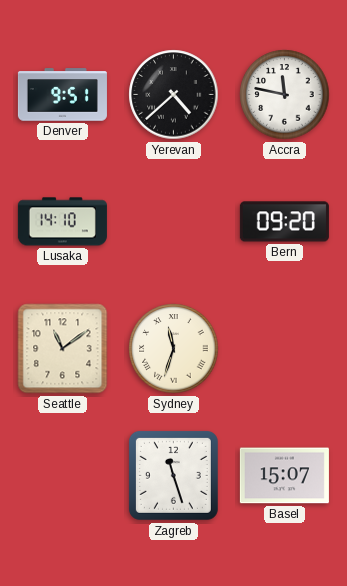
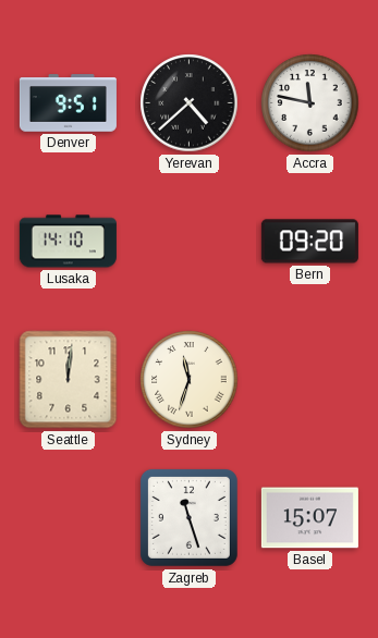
Seattle: 11:09 -> 12:01
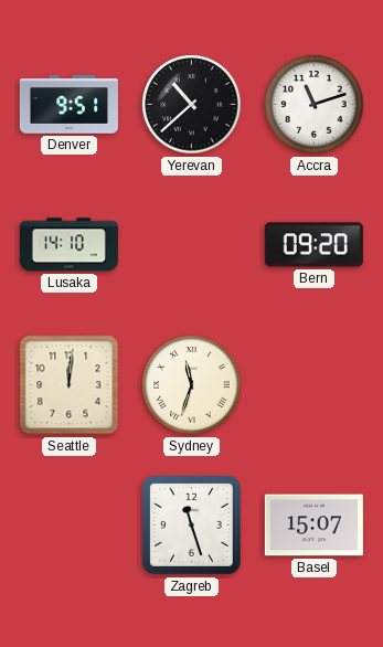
Yerevan: 4:38 -> 10:38
Accra: 11:47 -> 11:12
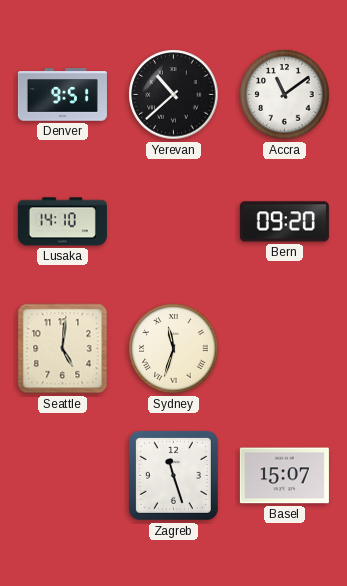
Accra: 11:12 -> 11:09
Seattle: 12:01 -> 5:01
